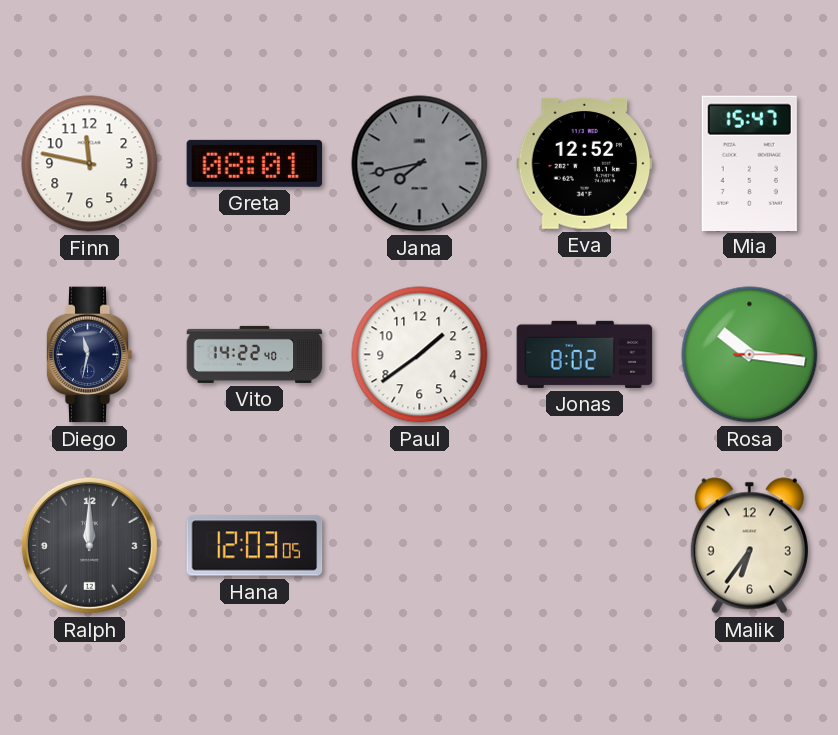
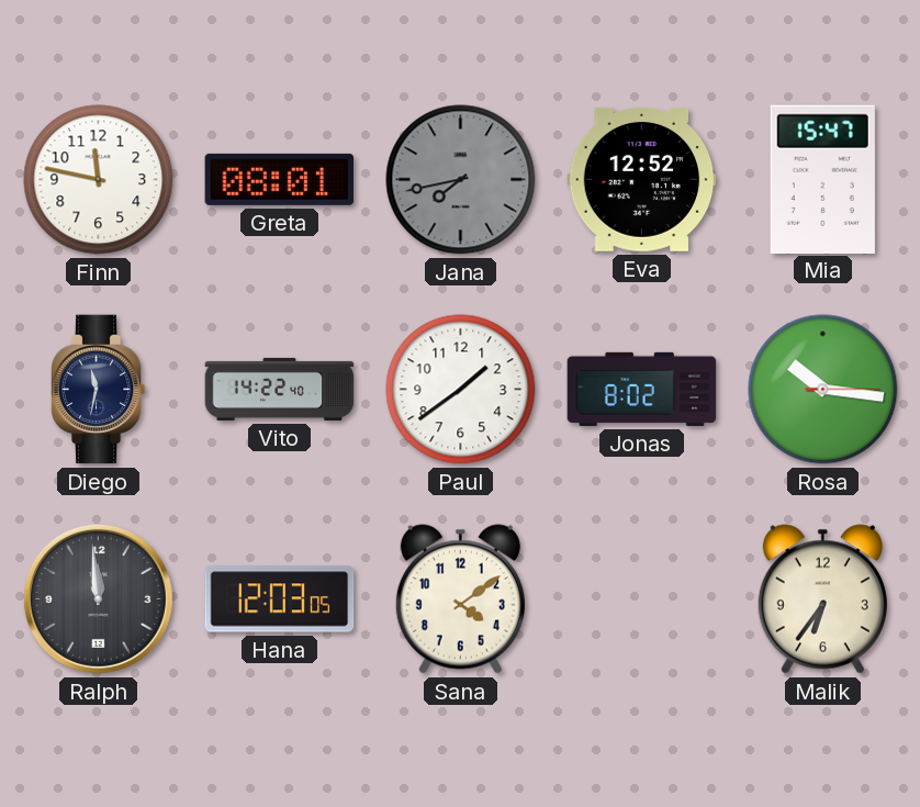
Ralph: 12:00 -> 11:59
Sana: none -> 4:09
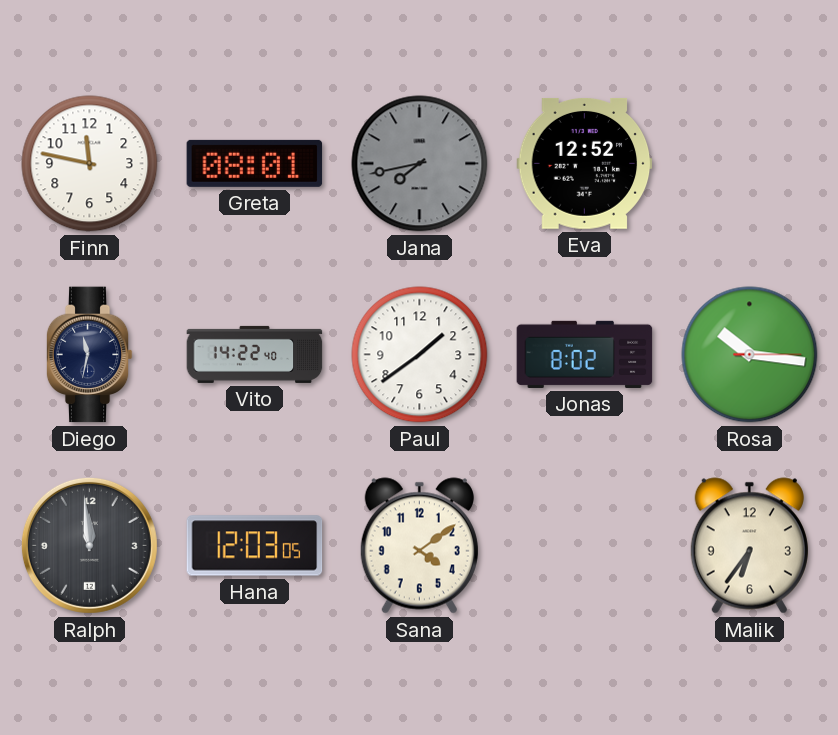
Mia: 15:47 -> none
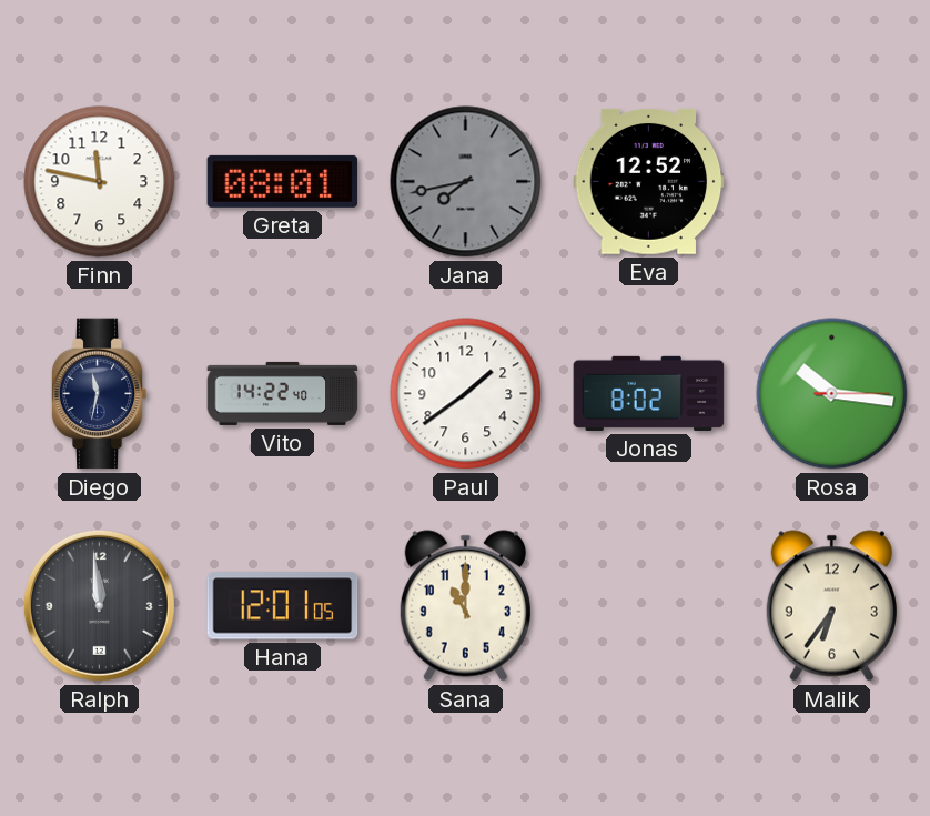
Hana: 12:03 -> 12:01
Sana: 4:09 -> 11:00
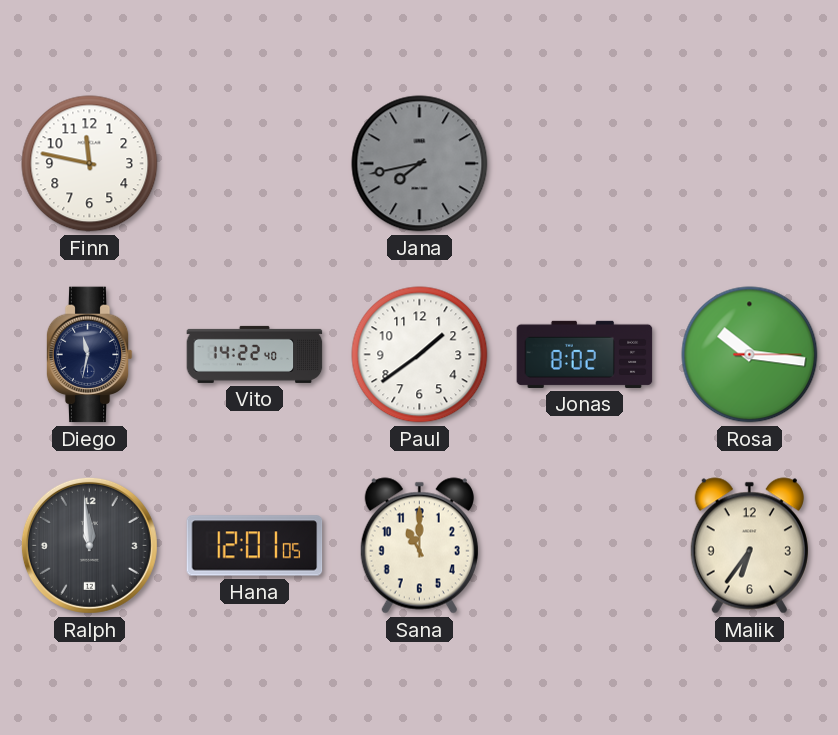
Greta: 08:01 -> none
Eva: 12:52 -> none
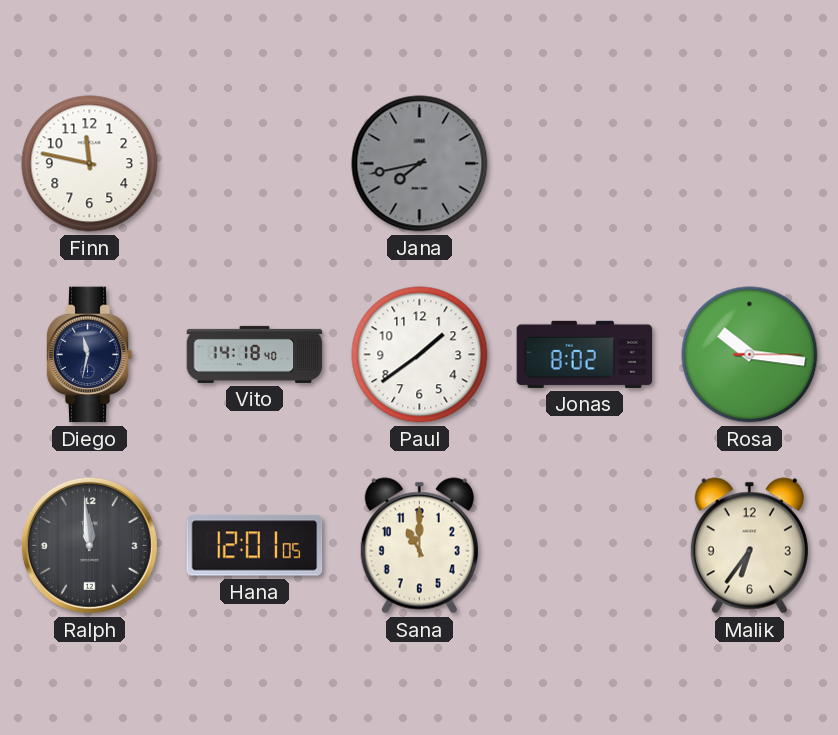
Vito: 14:22 -> 14:18
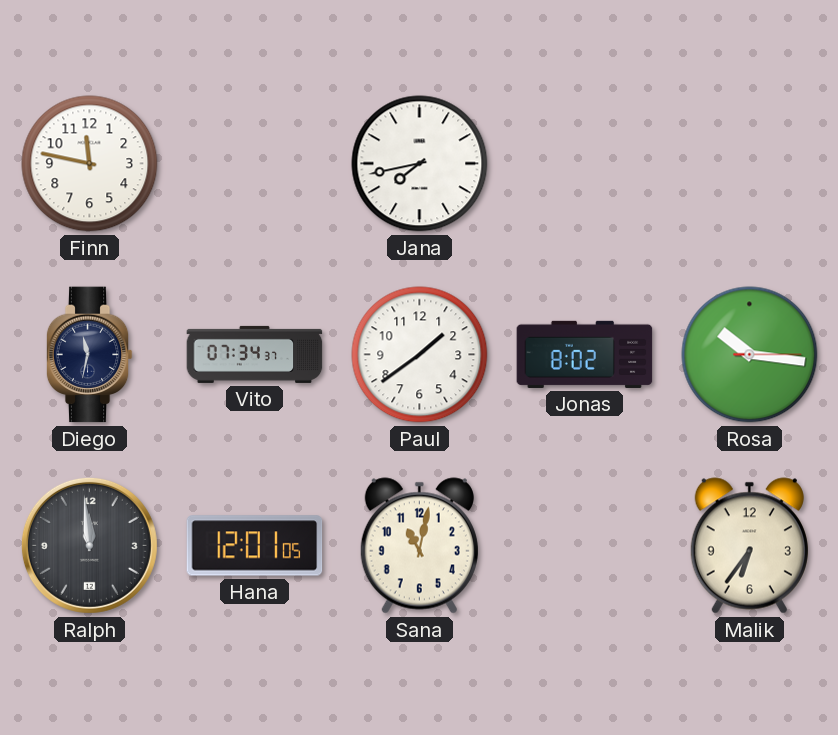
Jana dial: grey -> white
Vito: 14:18 -> 07:34
Sana: 11:00 -> 11:02
